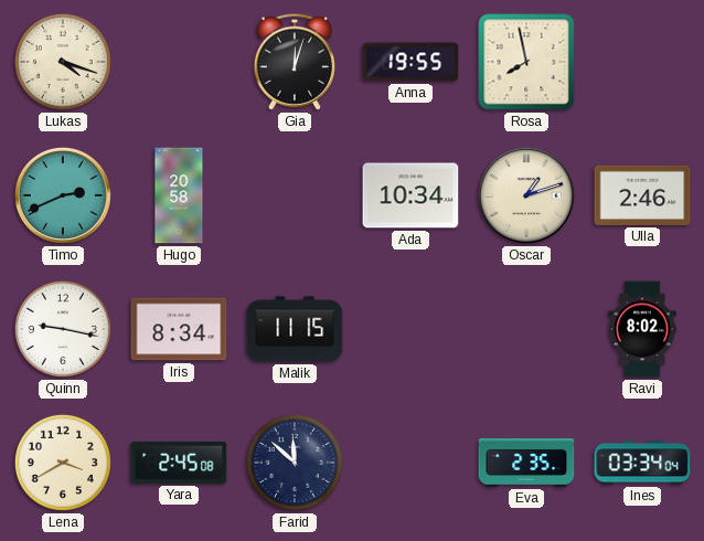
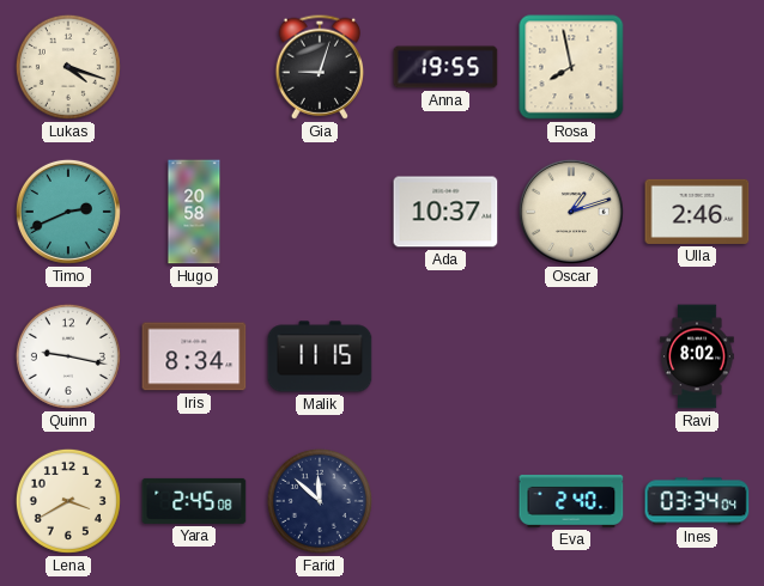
Gia: 12:03 -> 9:03
Ada: 10:34 -> 10:37
Eva: 2:35 -> 2:40
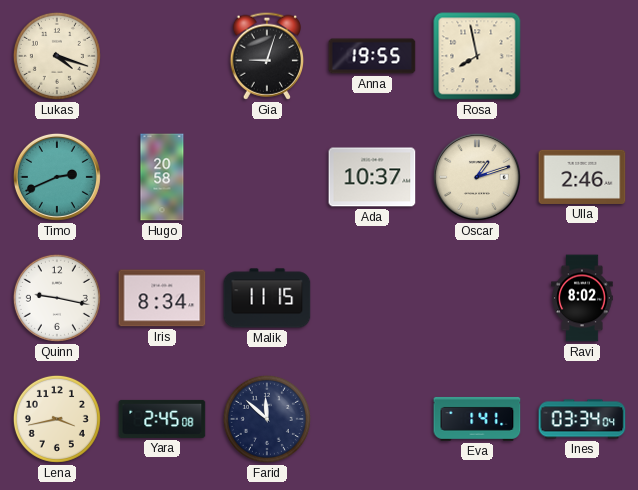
Lena: 3:40 -> 3:43
Eva: 2:40 -> 1:41
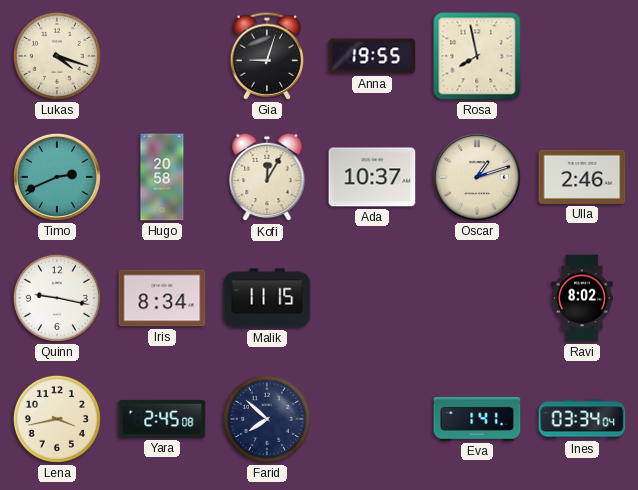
Kofi: none -> 12:05
Farid: 11:52 -> 7:52
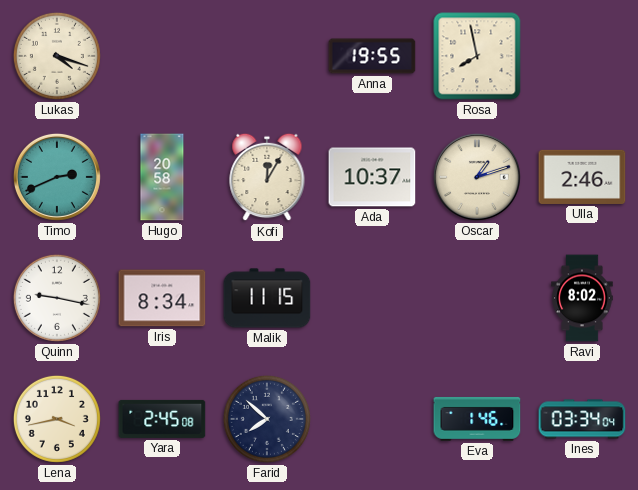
Gia: 9:03 -> none
Eva: 1:41 -> 1:46
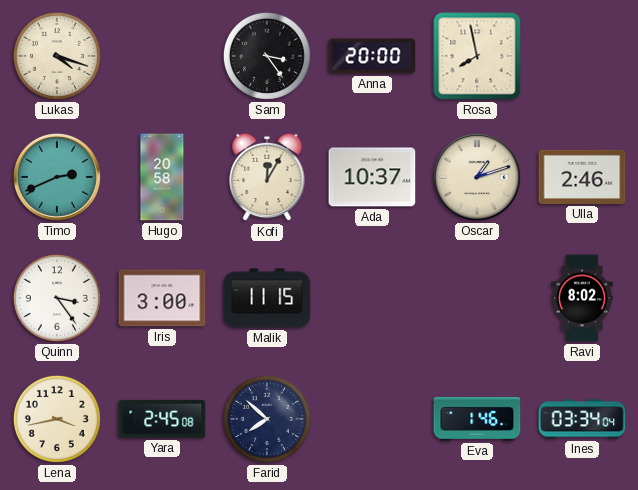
Sam: none -> 3:24
Anna: 19:55 -> 20:00
Quinn: 9:17 -> 3:24
Iris: 8:34 -> 3:00
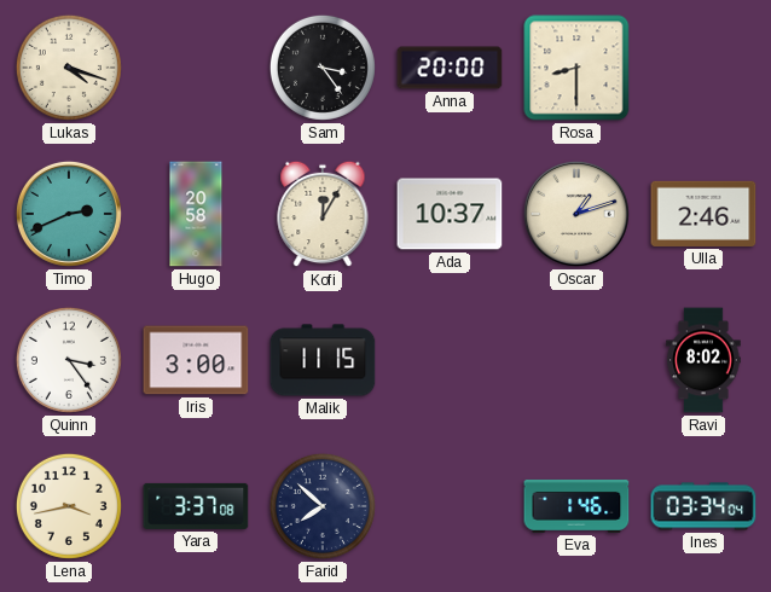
Rosa: 7:58 -> 8:30
Yara: 2:45 -> 3:37
